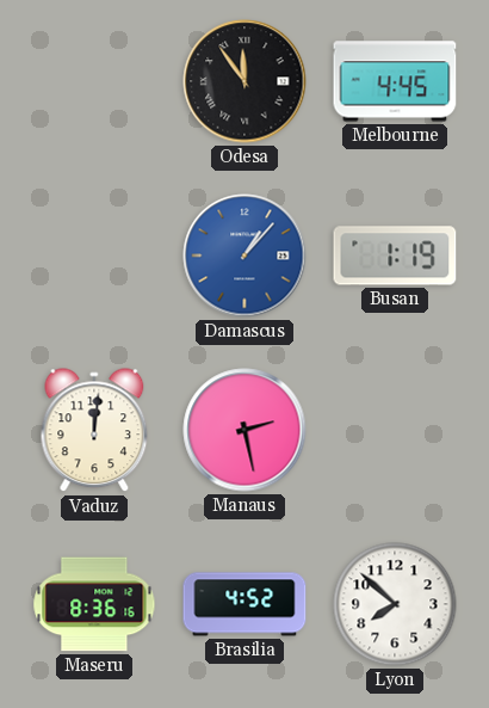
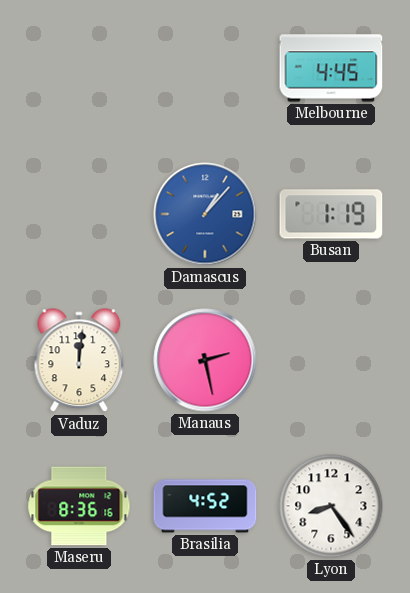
Odesa: 11:54 -> none
Lyon: 7:52 -> 8:24
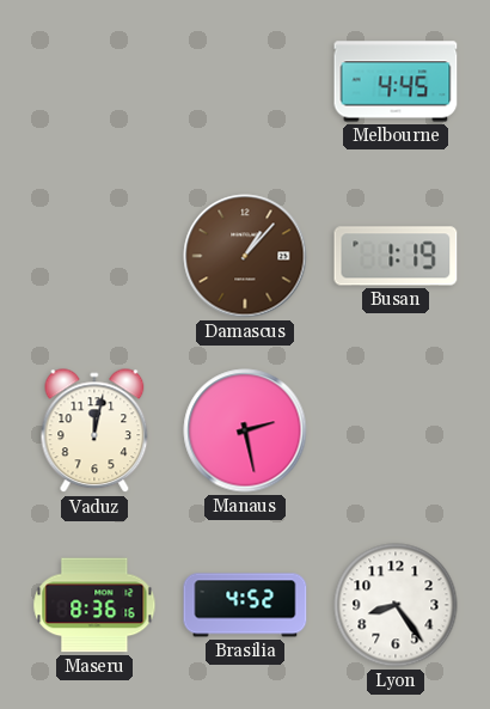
Damascus dial: blue -> brown
Vaduz: 12:01 -> 12:02
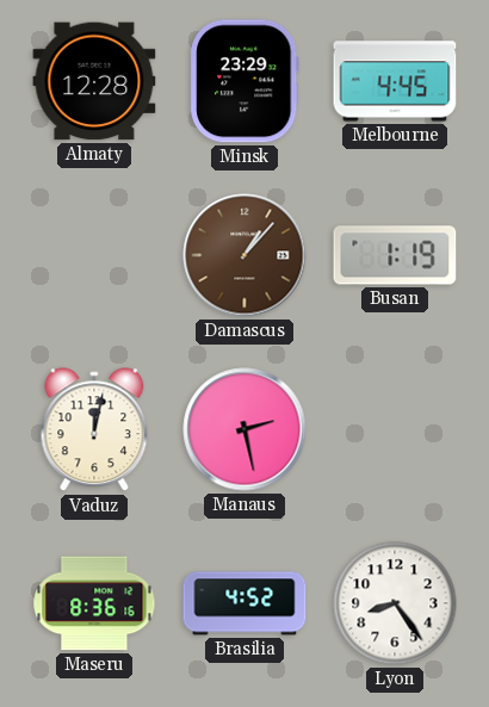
Almaty: none -> 12:28
Minsk: none -> 23:29
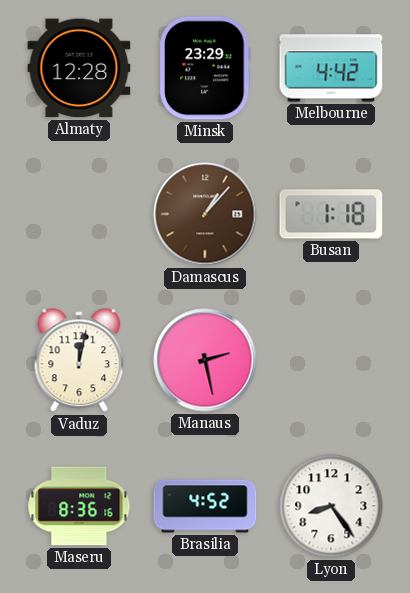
Melbourne: 4:45 -> 4:42
Busan: 1:19 -> 1:18
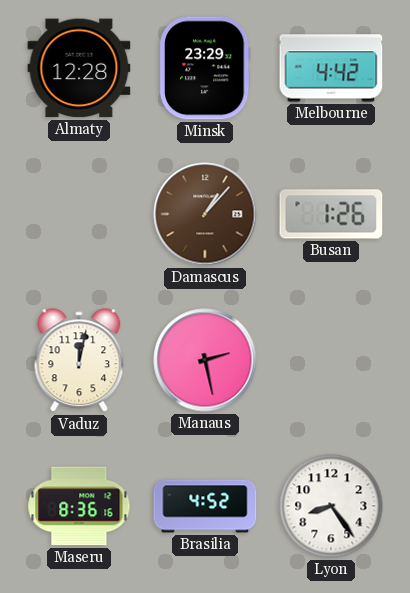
Busan: 1:18 -> 1:26
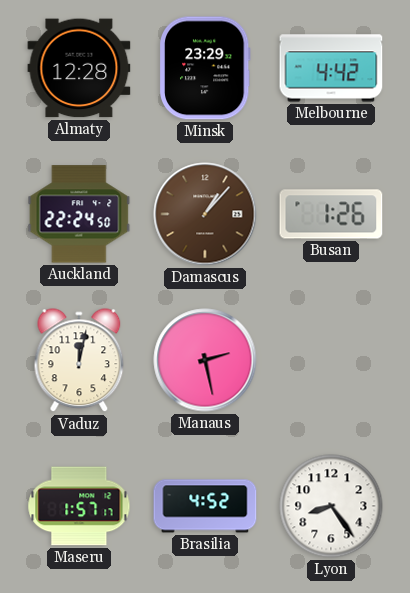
Auckland: none -> 22:24
Maseru: 8:36 -> 1:57
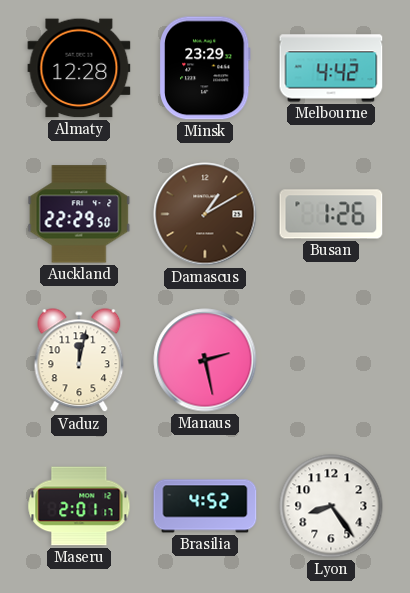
Auckland: 22:24 -> 22:29
Damascus: 1:07 -> 1:10
Maseru: 1:57 -> 2:01
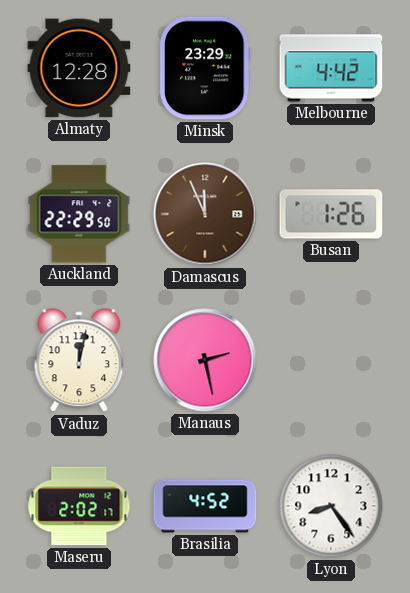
Damascus: 1:10 -> 11:56
Maseru: 2:01 -> 2:02
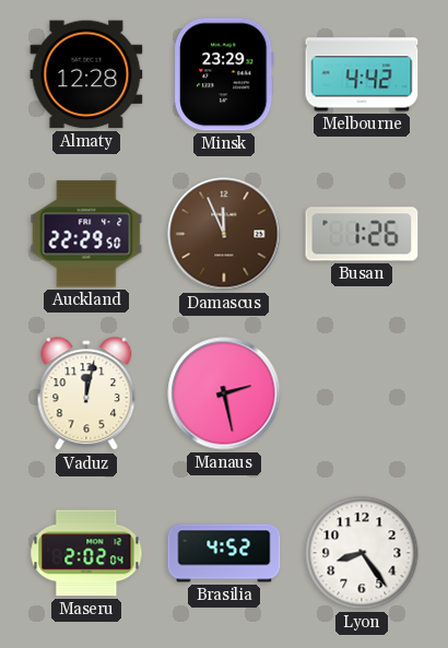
Maseru: 2:02:17 -> 2:02:04
